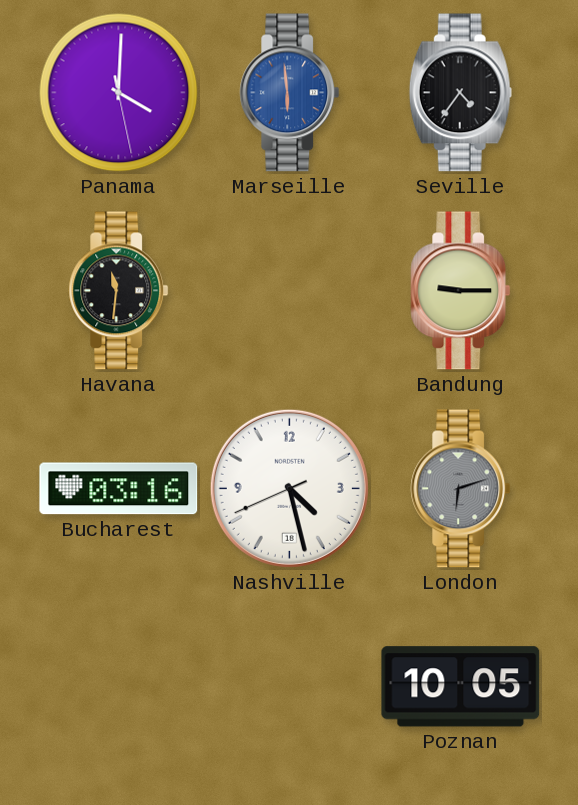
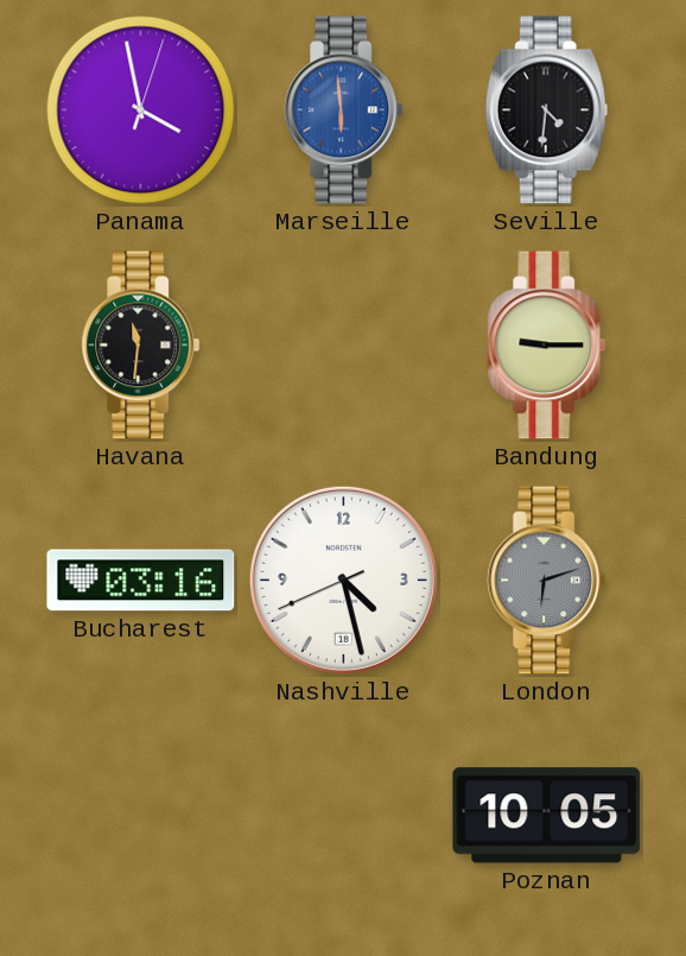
Panama: 4:00 -> 3:58
Seville: 4:36 -> 4:31
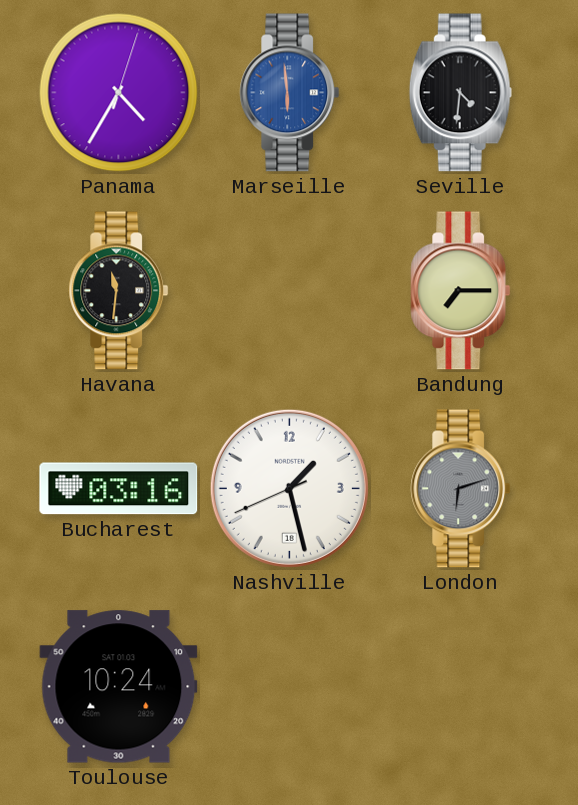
Panama: 3:58 -> 4:35
Bandung: 9:15 -> 7:15
Nashville: 4:27 -> 1:27
Toulouse: none -> 10:24
Poznan: 10:05 -> none
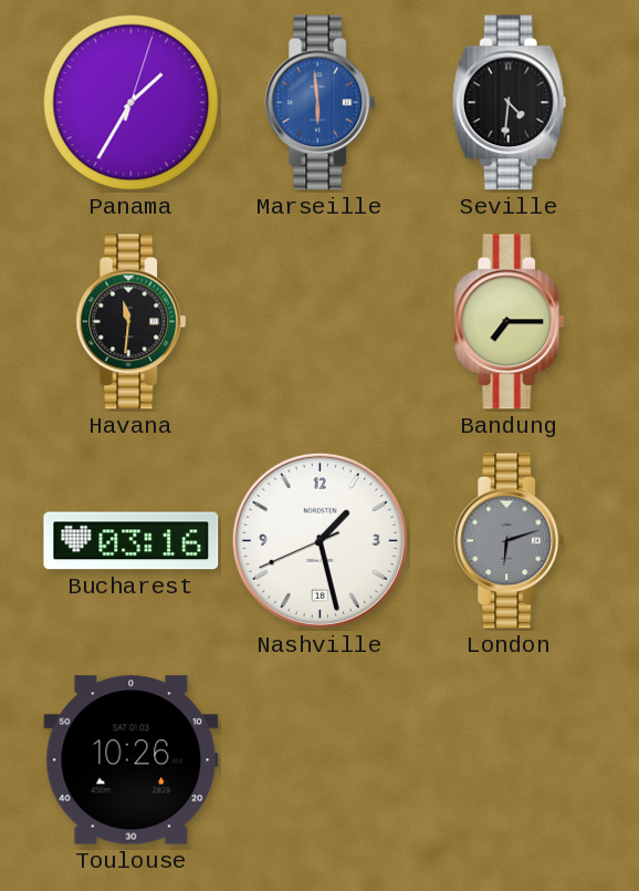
Panama: 4:35 -> 1:35
Toulouse: 10:24 -> 10:26
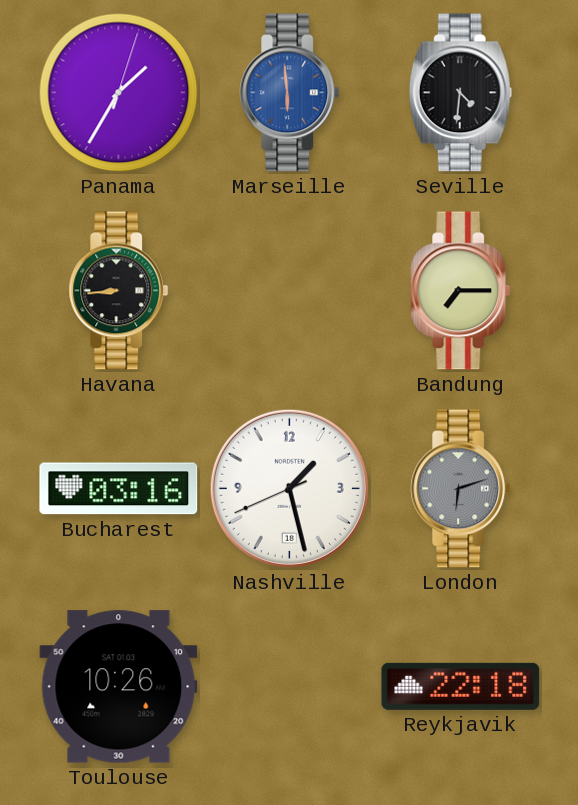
Havana: 11:31 -> 8:44
Reykjavik: none -> 22:18
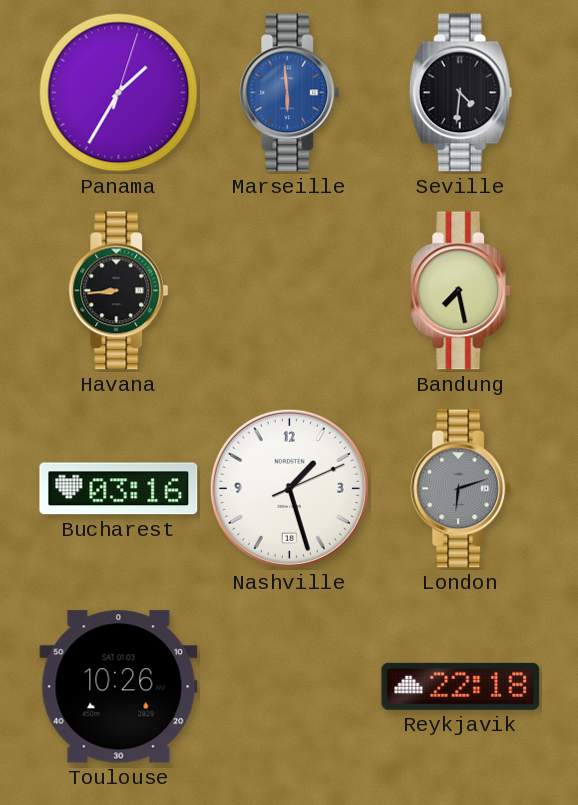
Bandung: 7:15 -> 7:28
Nashville: 1:27:41 -> 1:27:11
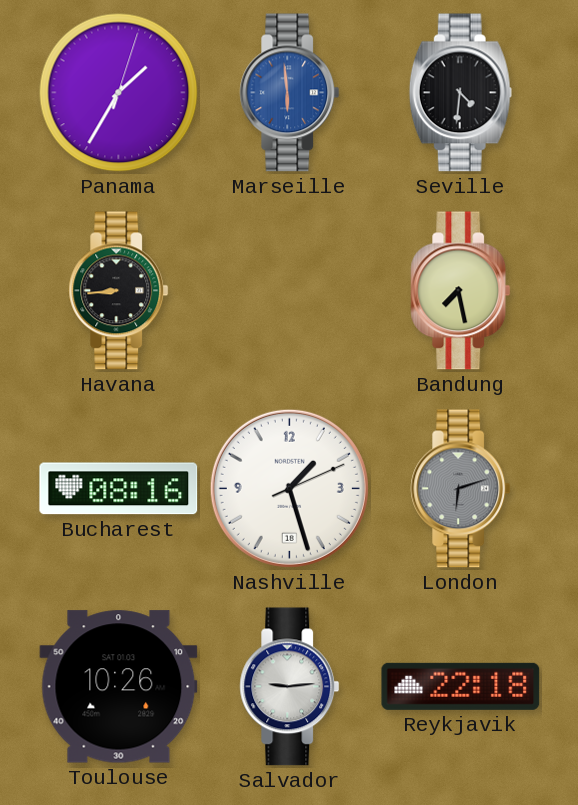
Bucharest: 03:16 -> 08:16
Salvador: none -> 9:14
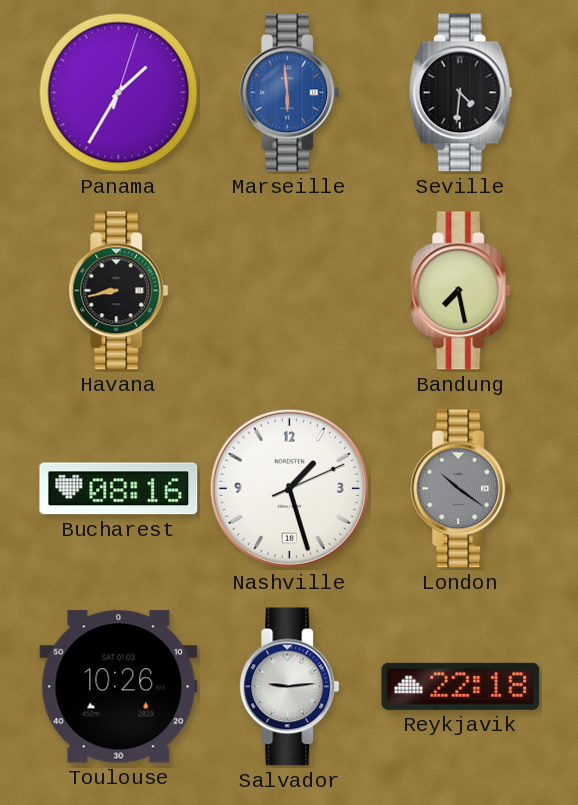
Havana: 8:44 -> 8:43
London: 6:12 -> 10:21
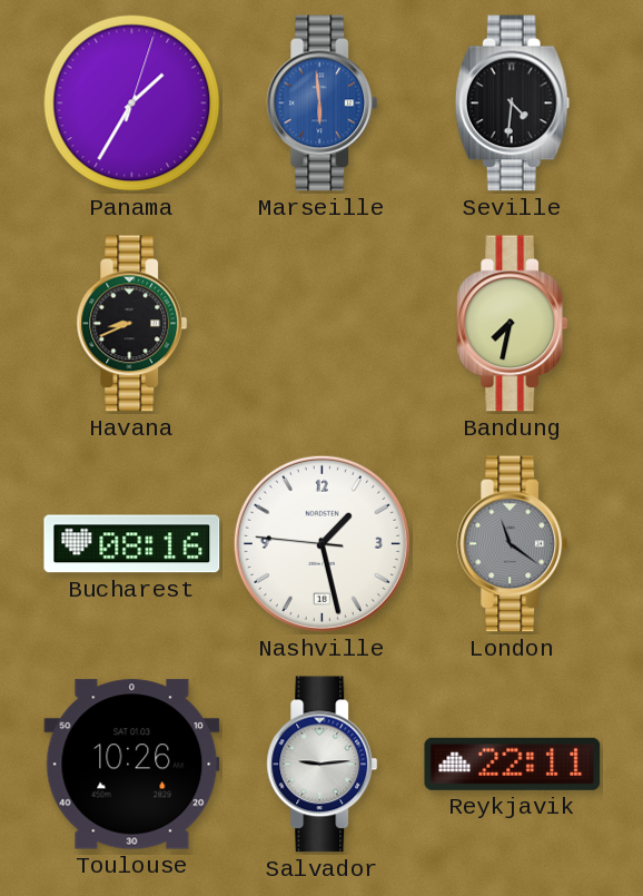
Havana: 8:43 -> 8:41
Bandung: 7:28 -> 7:32
Nashville: 1:27:11 -> 1:27:46
London: 10:21 -> 11:21
Reykjavik: 22:18 -> 22:11
